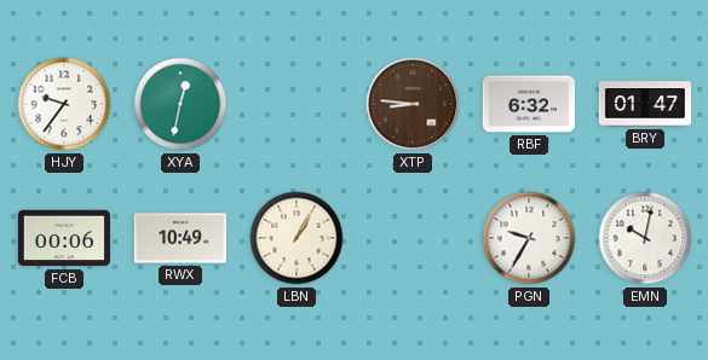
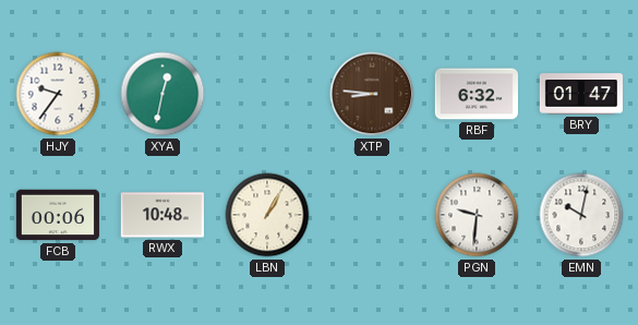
RWX: 10:49 -> 10:48
PGN: 9:35 -> 9:31
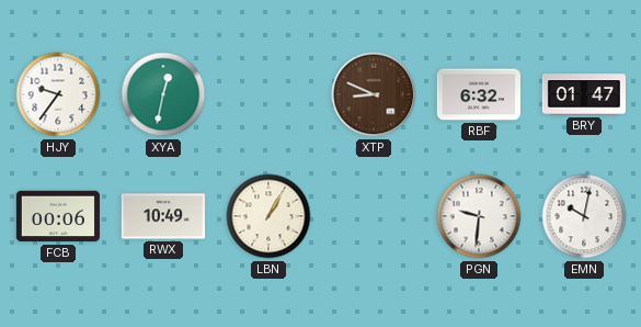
XTP: 8:46 -> 8:49
RWX: 10:48 -> 10:49
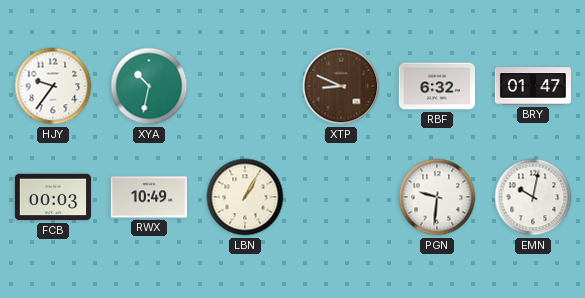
XYA: 12:32 -> 10:32
FCB: 00:06 -> 00:03
